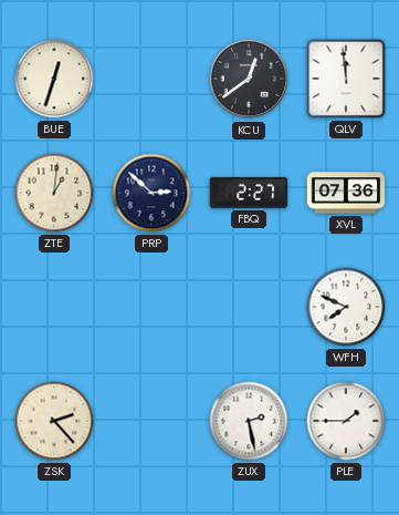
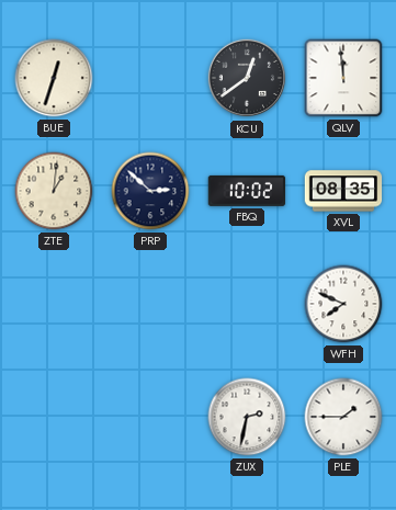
FBQ: 2:27 -> 10:02
XVL: 07:36 -> 08:35
ZSK: 2:23 -> none
ZUX: 2:28 -> 2:32
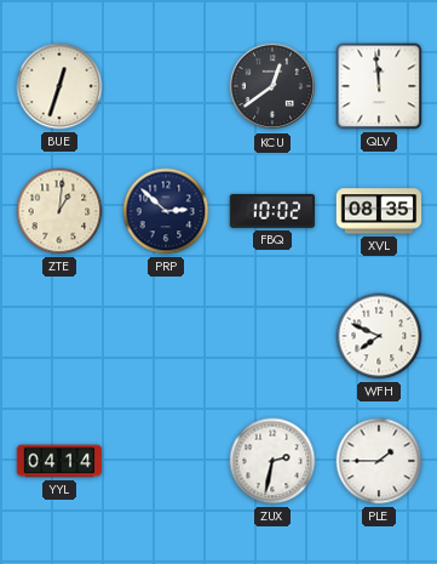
YYL: none -> 04:14
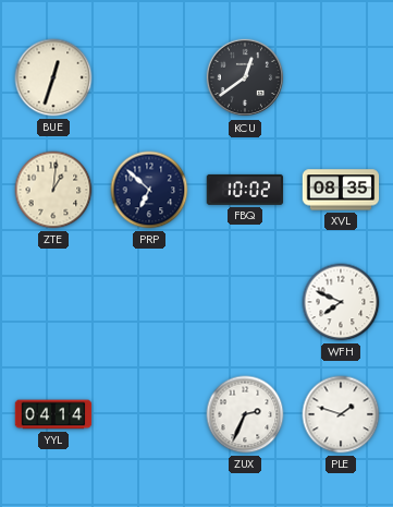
QLV: 11:59 -> none
PRP: 2:52 -> 6:52
ZUX: 2:32 -> 2:34
PLE: 1:45 -> 1:48
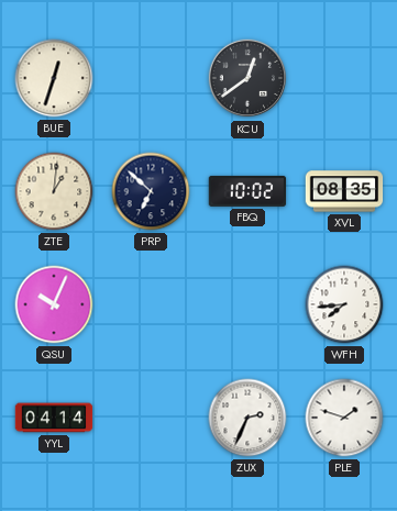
QSU: none -> 10:04
WFH: 7:49 -> 7:44
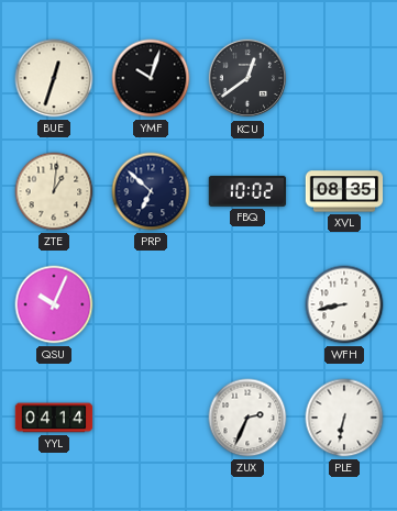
YMF: none -> 10:03
WFH: 7:44 -> 8:43
PLE: 1:48 -> 6:32
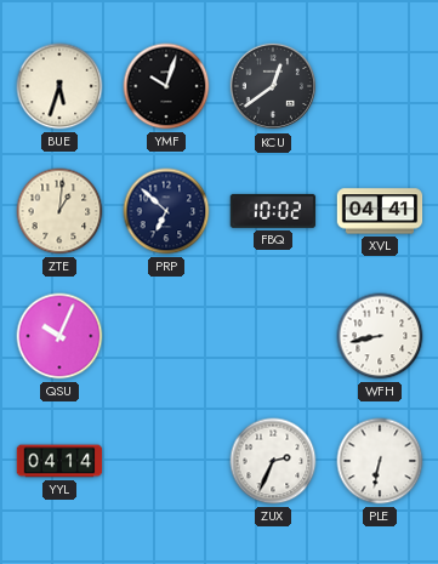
BUE: 12:33 -> 5:33
XVL: 08:35 -> 04:41
